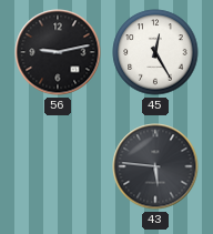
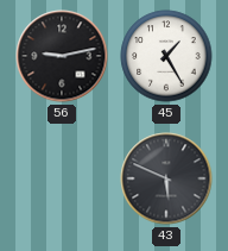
45: 12:25 -> 1:25
43: 5:46 -> 5:49
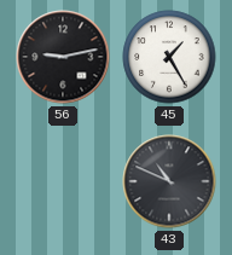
43: 5:49 -> 10:49
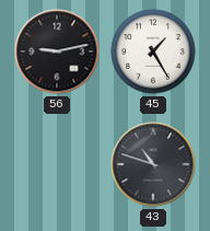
43: 10:49 -> 10:48
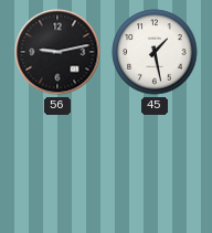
45: 1:25 -> 1:28
43: 10:48 -> none
